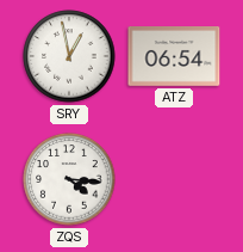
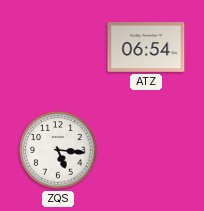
SRY: 12:58 -> none
ZQS: 4:16 -> 5:16
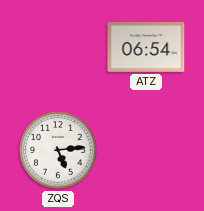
ZQS: 5:16 -> 5:14
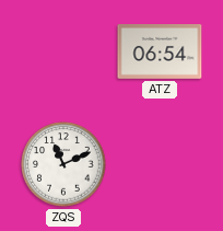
ZQS: 5:14 -> 11:11
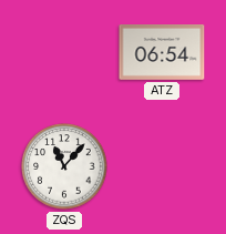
ZQS: 11:11 -> 11:07
